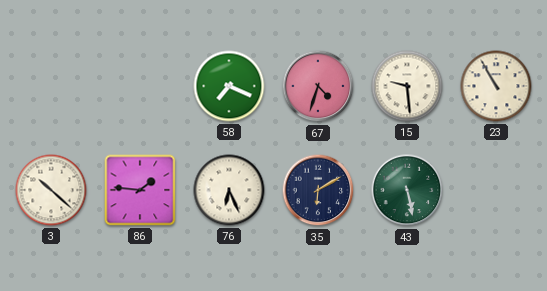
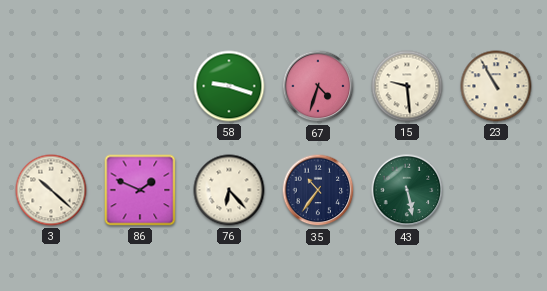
58: 7:19 -> 9:18
86: 1:46 -> 1:49
76: 6:26 -> 6:23
35: 6:10 -> 10:36
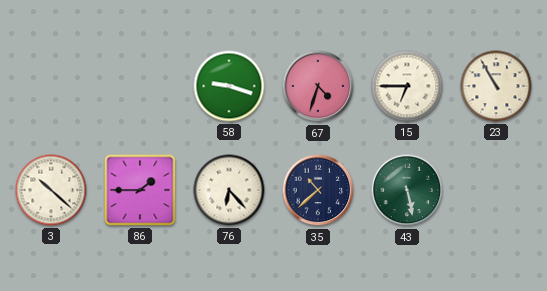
15: 9:29 -> 6:45
86: 1:49 -> 1:45
35: 10:36 -> 10:38
